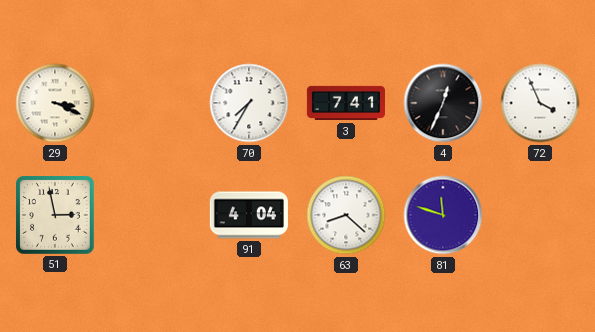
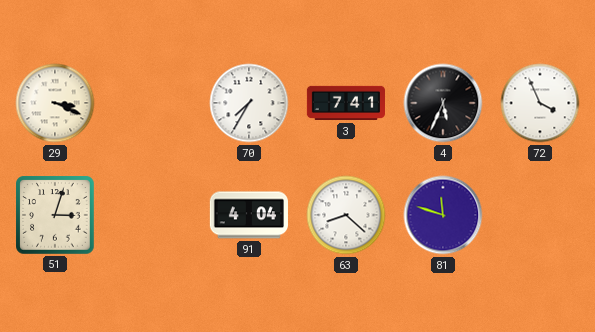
4: 12:34 -> 5:34
51: 2:58 -> 3:03
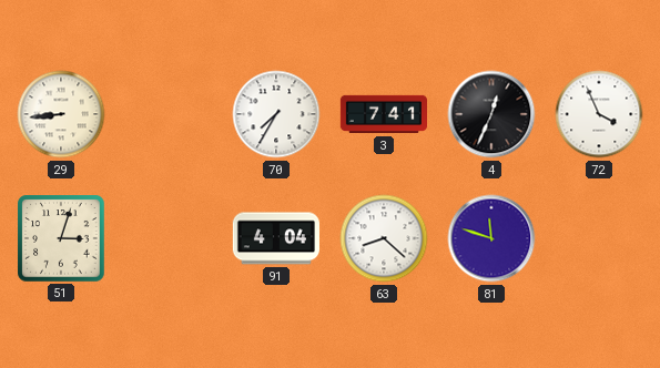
29: 3:19 -> 8:44
4: 5:34 -> 12:34
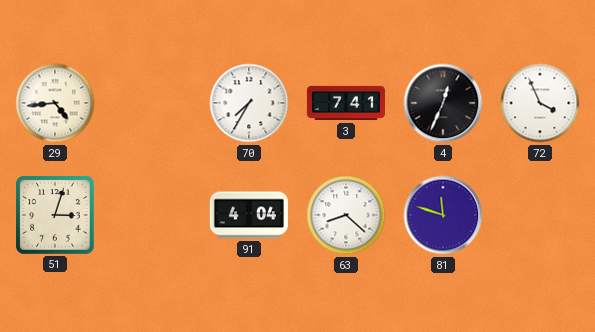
29: 8:44 -> 4:44
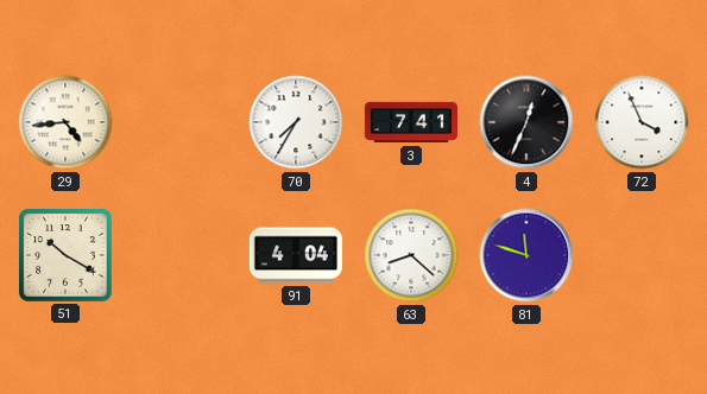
51: 3:03 -> 10:20
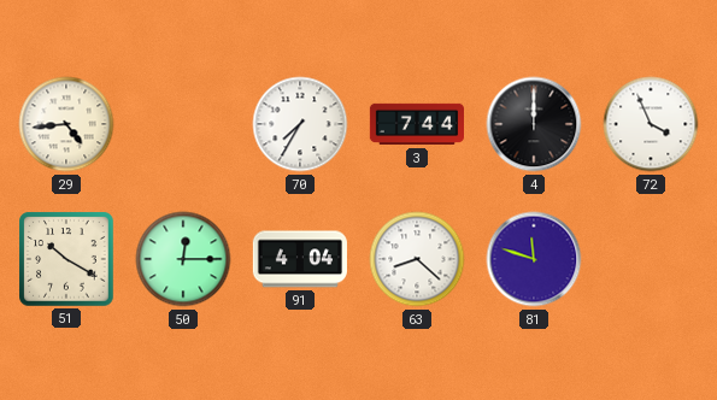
3: 7:41 -> 7:44
4: 12:34 -> 12:00
50: none -> 12:15
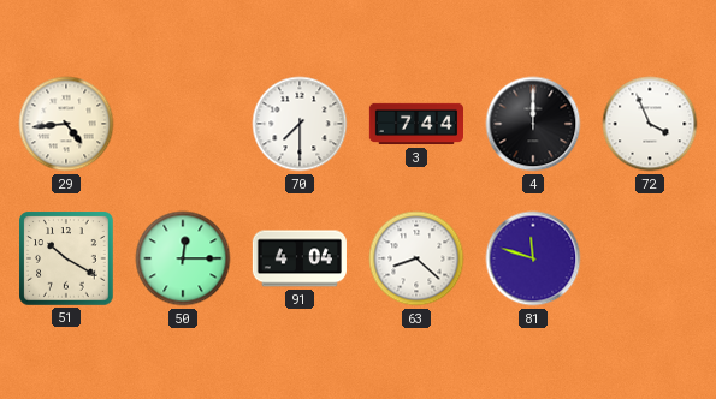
70: 7:35 -> 7:30
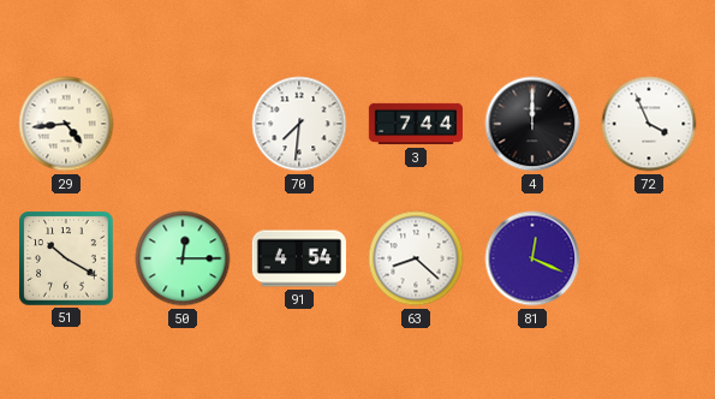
70: 7:30 -> 7:31
91: 4:04 -> 4:54
81: 11:48 -> 12:19
